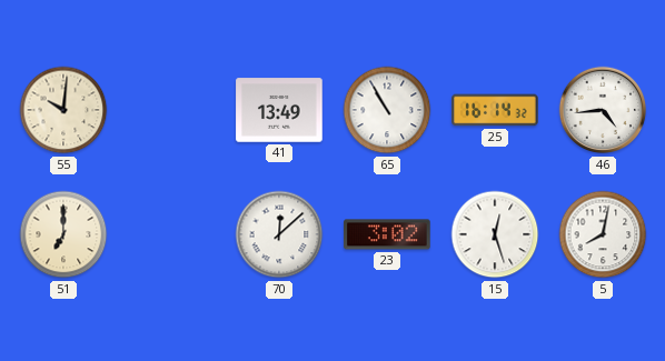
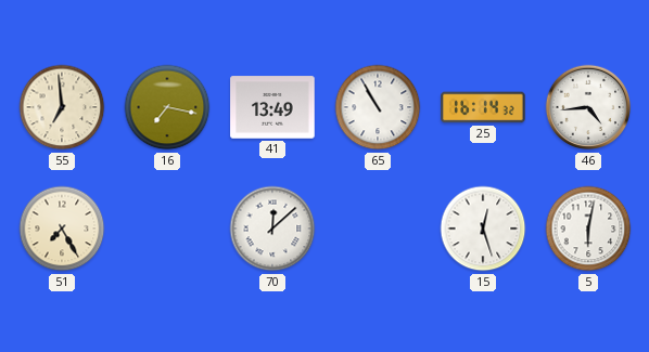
55: 10:01 -> 6:59
16: none -> 7:17
51: 7:00 -> 7:25
23: 3:02 -> none
5: 8:02 -> 6:02
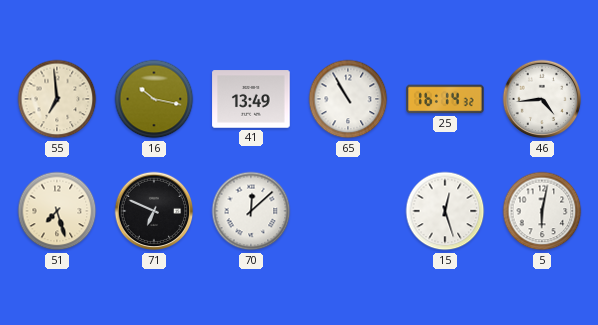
16: 7:17 -> 10:17
51: 7:25 -> 7:27
71: none -> 6:49
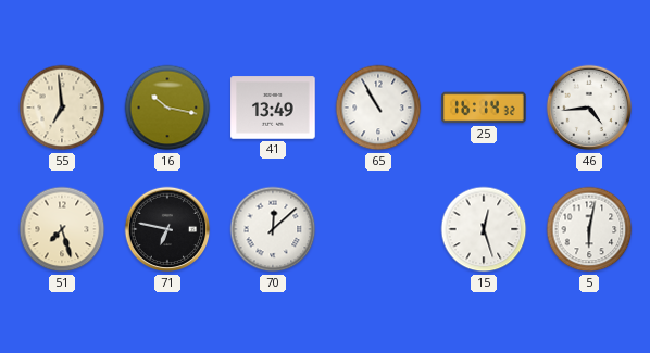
71: 6:49 -> 6:47
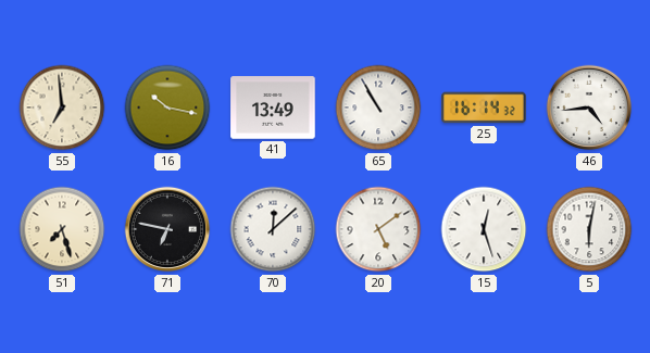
20: none -> 5:09
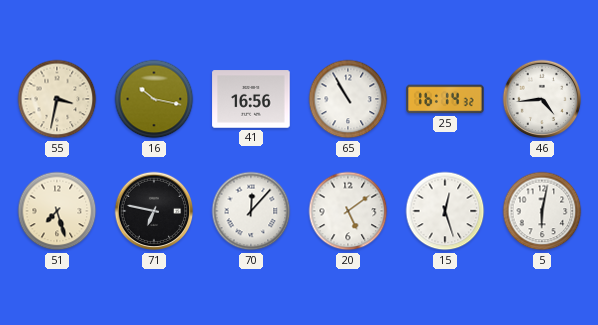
55: 6:59 -> 3:32
41: 13:49 -> 16:56
70: 12:08 -> 12:07
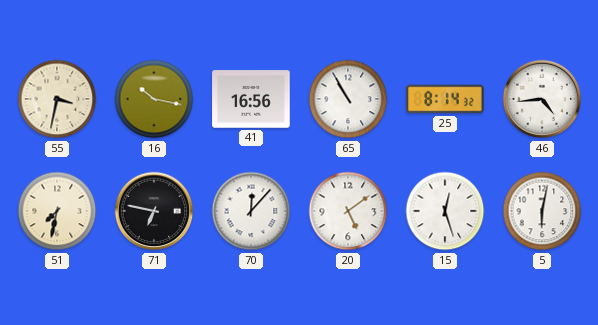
25: 16:14 -> 8:14
51: 7:27 -> 7:32
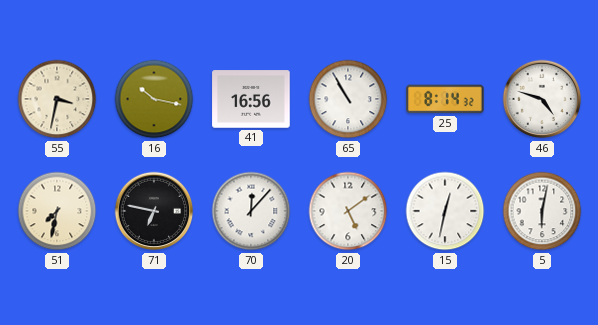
46: 4:44 -> 4:48
15: 12:27 -> 12:32
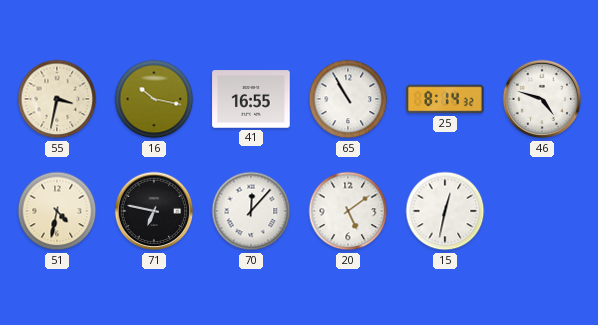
41: 16:56 -> 16:55
51: 7:32 -> 4:32
5: 6:02 -> none
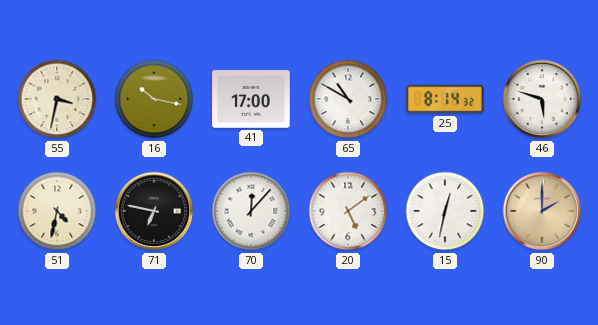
41: 16:55 -> 17:00
65: 10:55 -> 10:50
46: 4:48 -> 5:48
90: none -> 2:00
